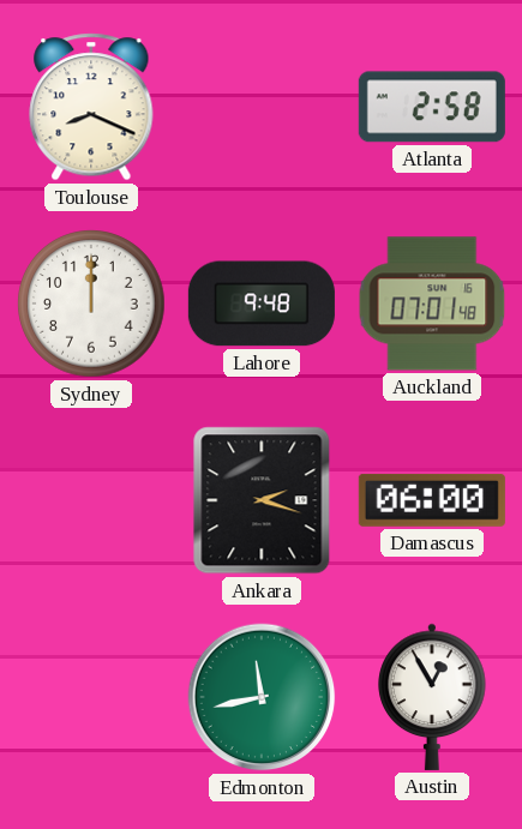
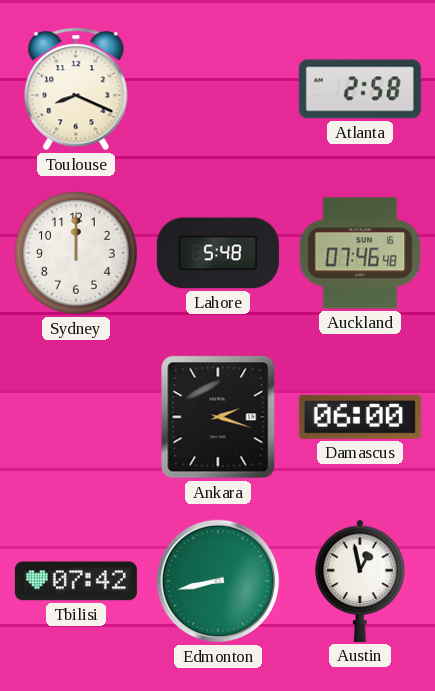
Lahore: 9:48 -> 5:48
Auckland: 07:01 -> 07:46
Tbilisi: none -> 07:42
Edmonton: 11:43 -> 8:43
Austin: 12:55 -> 12:58
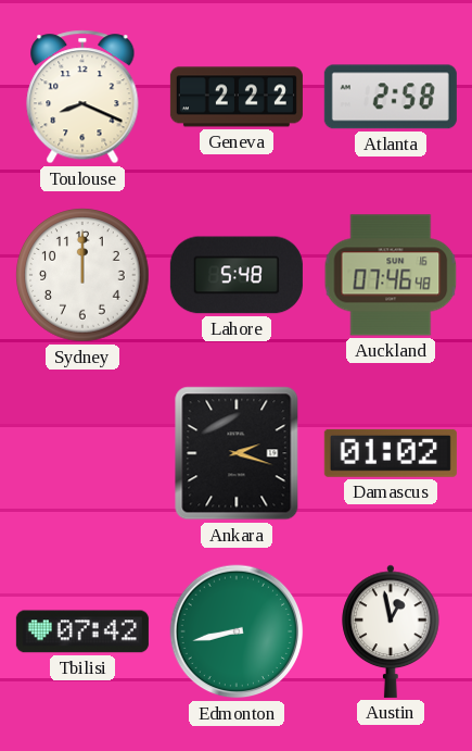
Geneva: none -> 2:22
Damascus: 06:00 -> 01:02
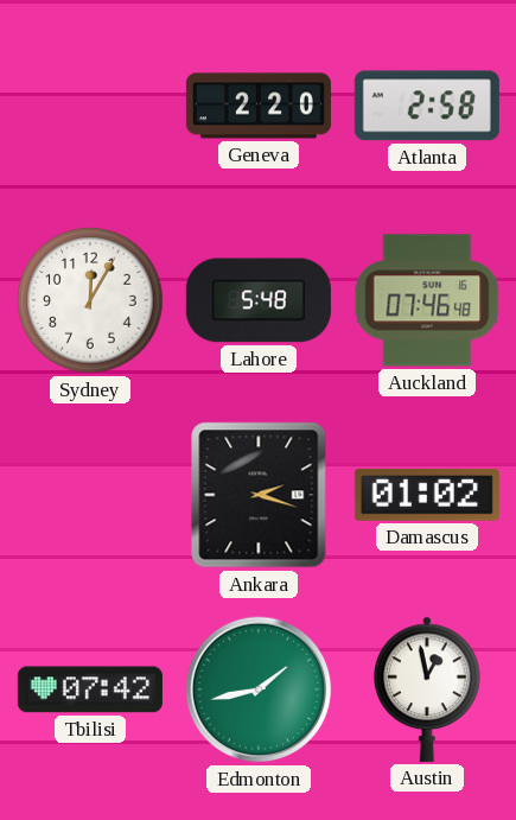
Toulouse: 8:19 -> none
Geneva: 2:22 -> 2:20
Sydney: 12:00 -> 12:05
Edmonton: 8:43 -> 1:43
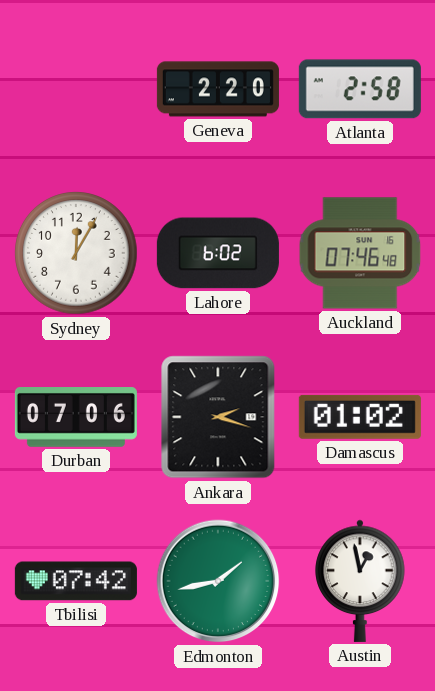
Lahore: 5:48 -> 6:02
Durban: none -> 07:06
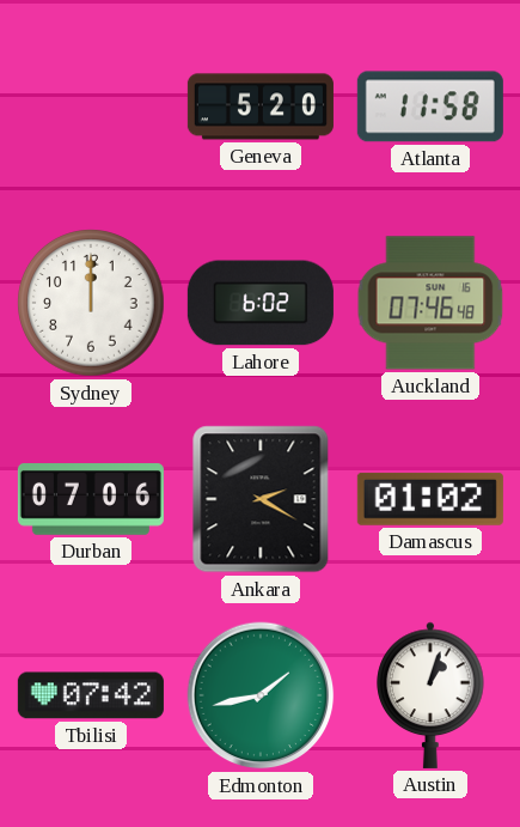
Geneva: 2:20 -> 5:20
Atlanta: 2:58 -> 11:58
Sydney: 12:05 -> 12:00
Ankara: 2:18 -> 2:20
Austin: 12:58 -> 1:03
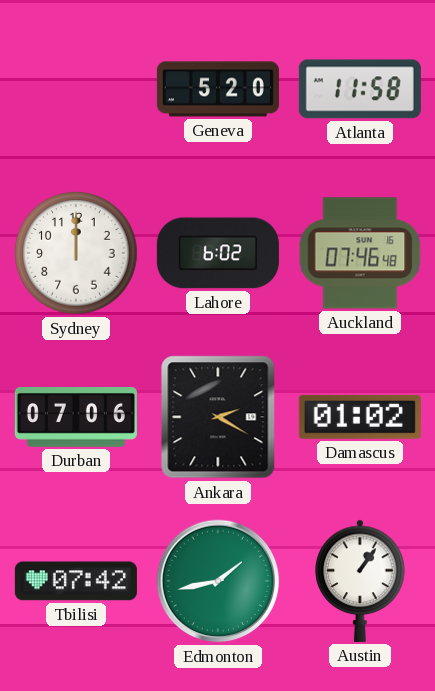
Austin: 1:03 -> 1:06
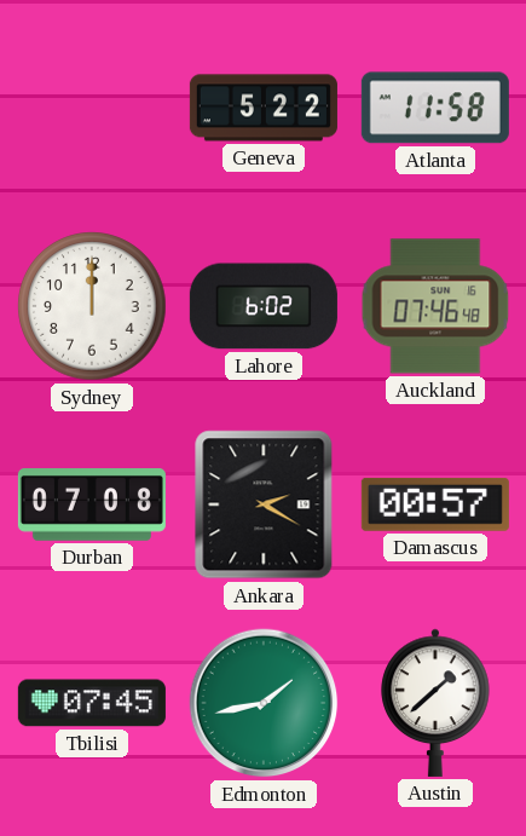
Geneva: 5:20 -> 5:22
Durban: 07:06 -> 07:08
Damascus: 01:02 -> 00:57
Tbilisi: 07:42 -> 07:45
Austin: 1:06 -> 1:38
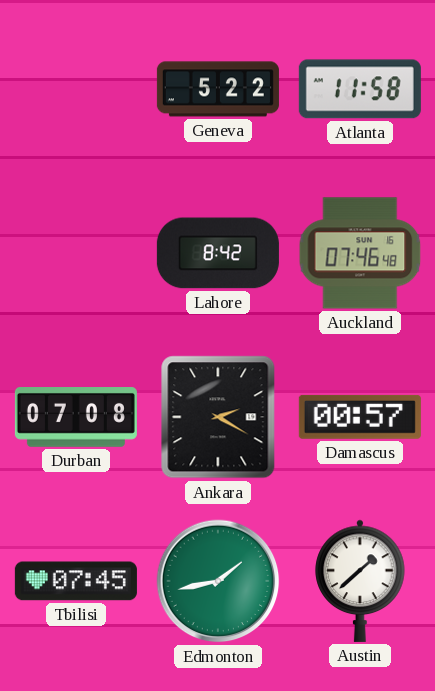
Sydney: 12:00 -> none
Lahore: 6:02 -> 8:42
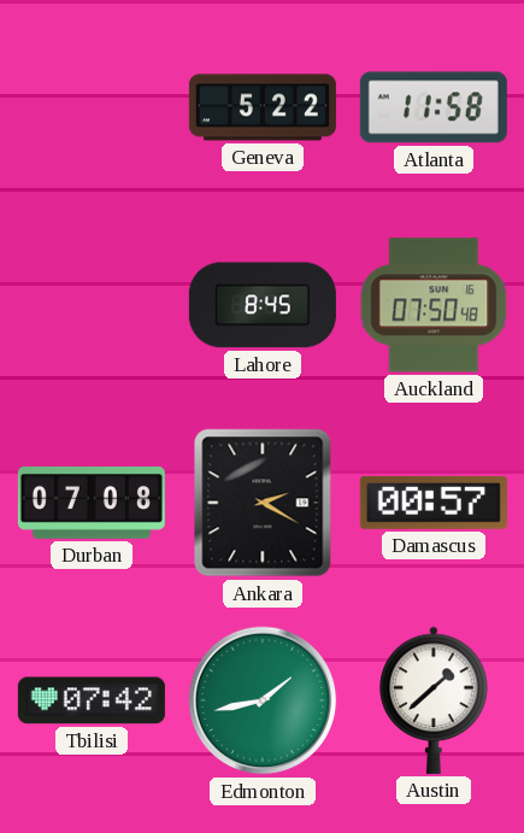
Lahore: 8:42 -> 8:45
Auckland: 07:46 -> 07:50
Tbilisi: 07:45 -> 07:42
